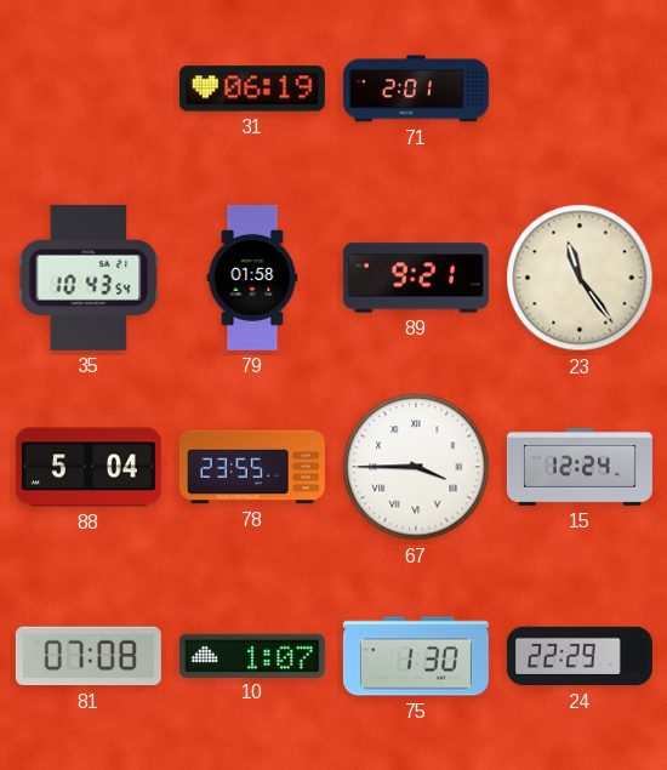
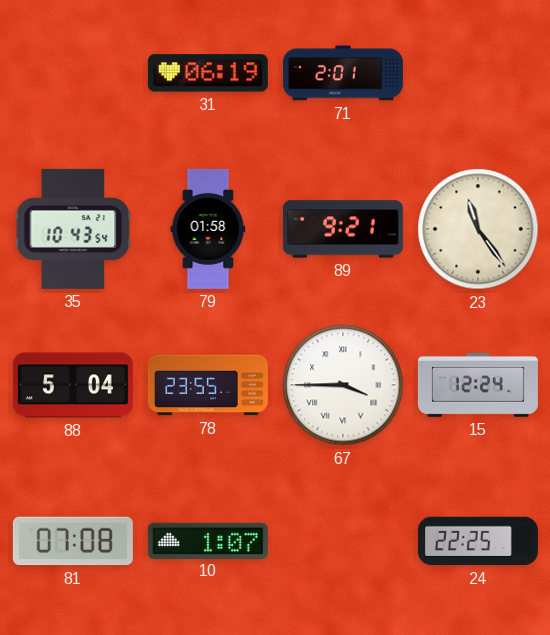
75: 1:30 -> none
24: 22:29 -> 22:25
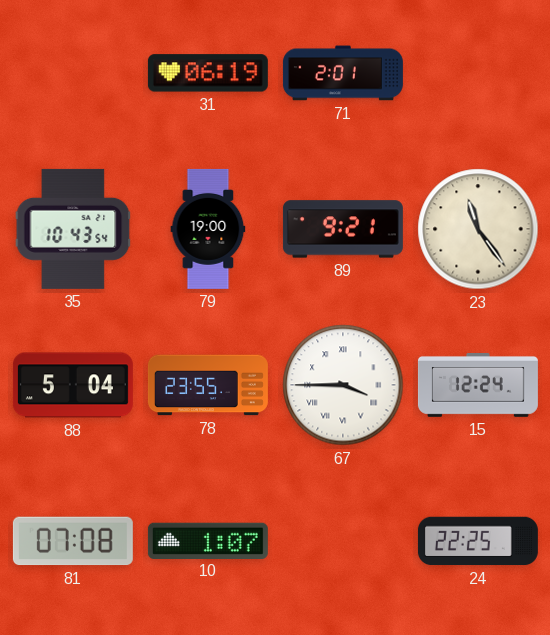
79: 01:58 -> 19:00
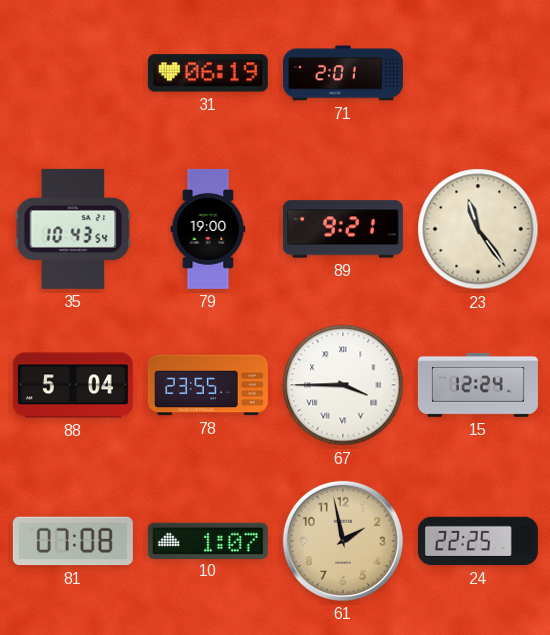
61: none -> 1:58
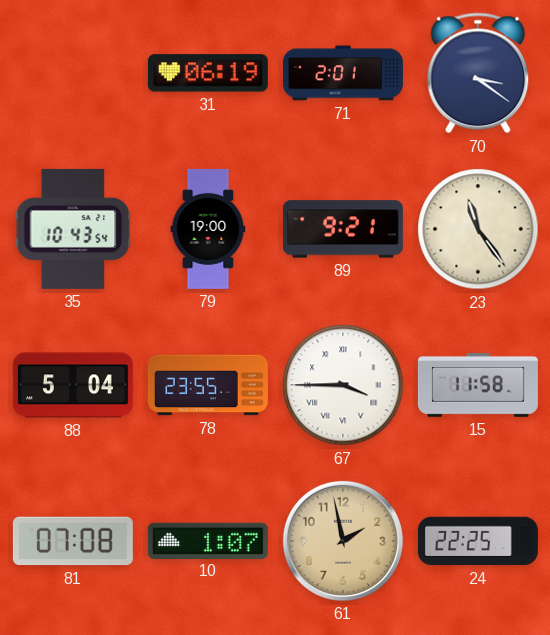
70: none -> 3:21
15: 12:24 -> 11:58
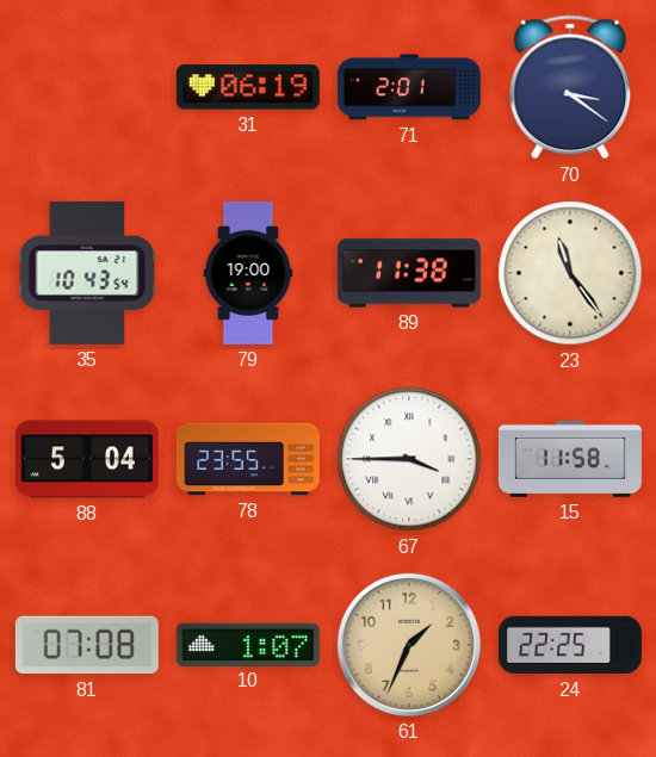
89: 9:21 -> 11:38
61: 1:58 -> 1:34
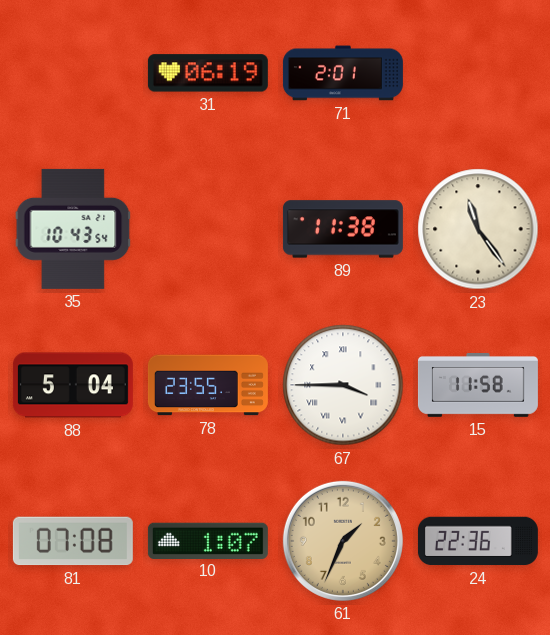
70: 3:21 -> none
79: 19:00 -> none
24: 22:25 -> 22:36
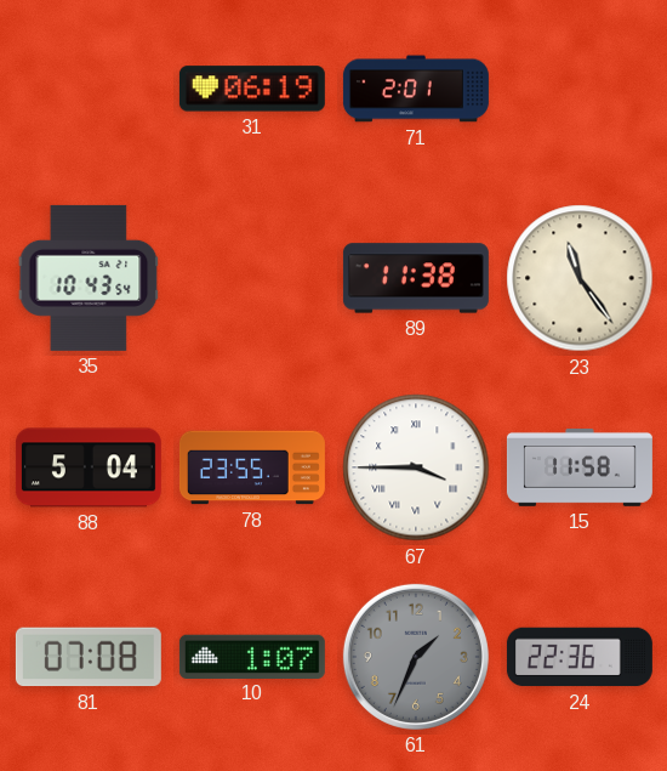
61 dial: champagne -> grey
